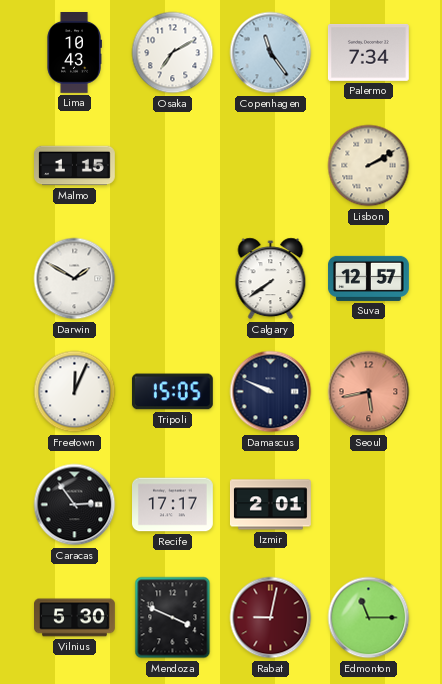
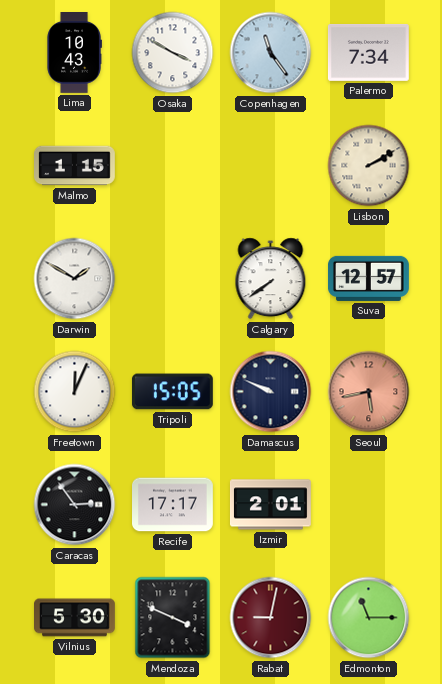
Osaka: 7:10 -> 3:50
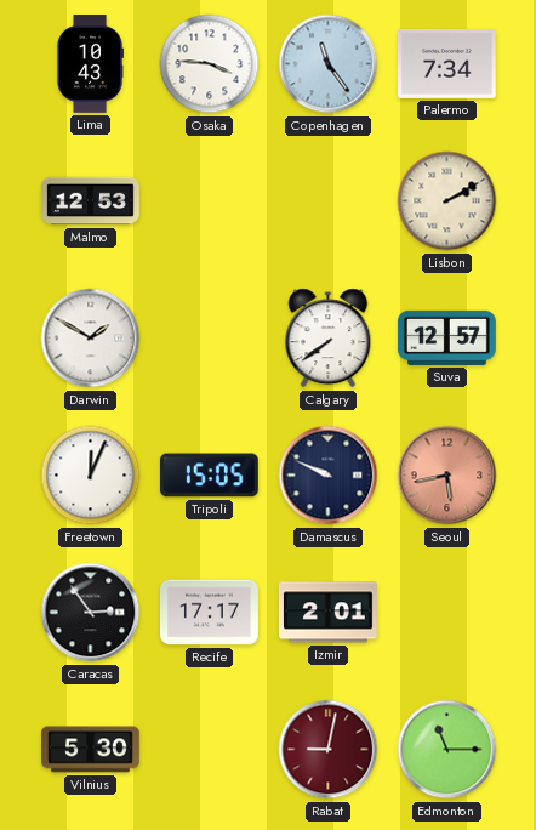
Osaka: 3:50 -> 3:46
Malmo: 1:15 -> 12:53
Mendoza: 3:49 -> none
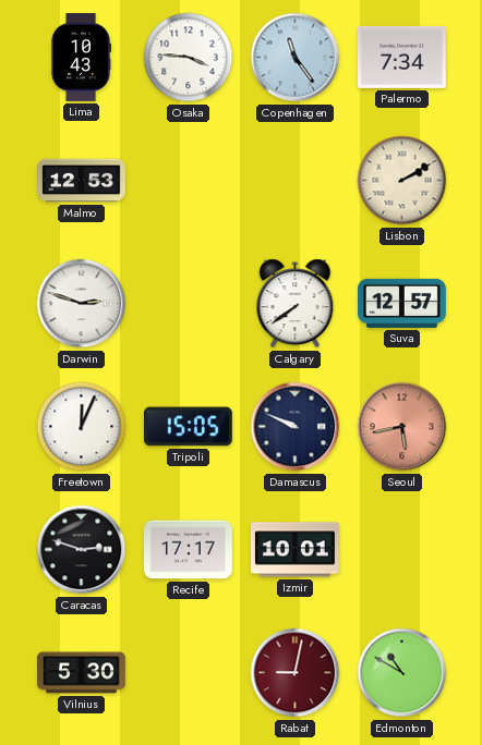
Darwin: 1:50 -> 2:48
Caracas: 2:54 -> 2:48
Izmir: 2:01 -> 10:01
Edmonton: 11:15 -> 10:50
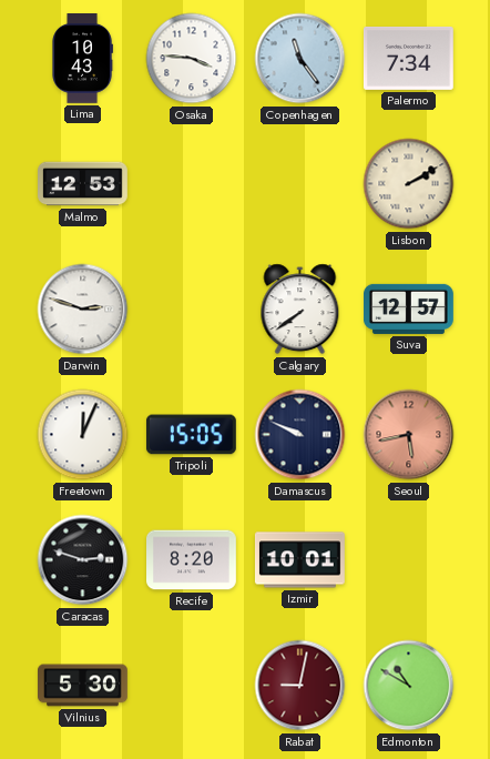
Recife: 17:17 -> 8:20
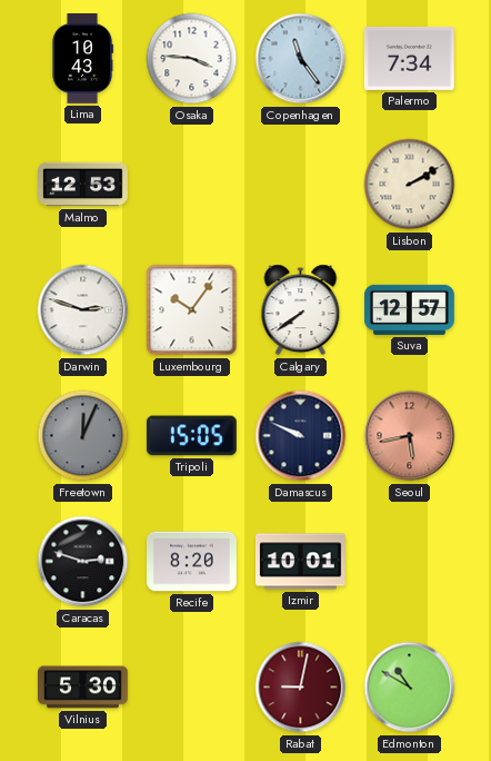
Luxembourg: none -> 10:06
Freetown dial: white -> grey
